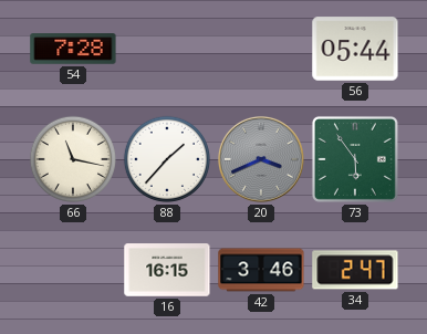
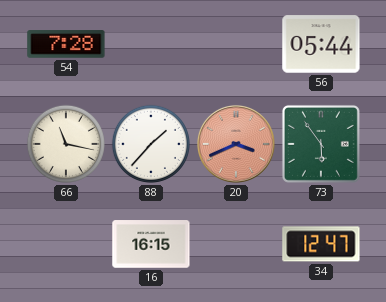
20 dial: grey -> salmon
42: 3:46 -> none
34: 2:47 -> 12:47
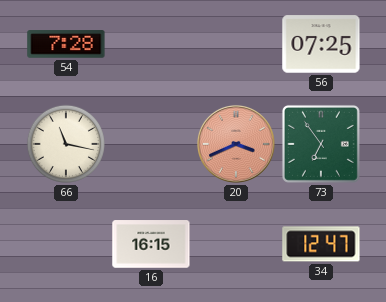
56: 05:44 -> 07:25
88: 1:37 -> none
73: 5:54 -> 6:54
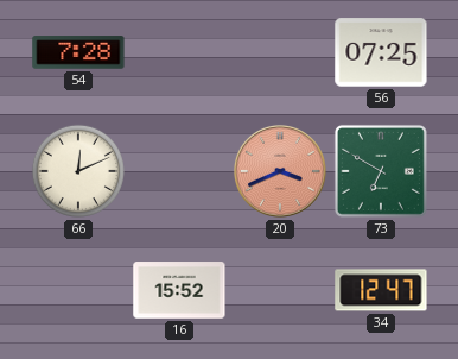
66: 11:17 -> 12:11
73: 6:54 -> 6:50
16: 16:15 -> 15:52
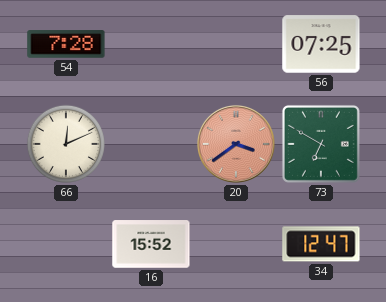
20: 3:41 -> 3:39
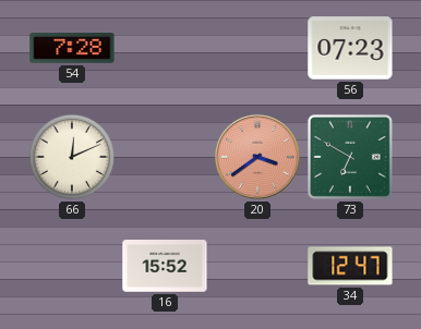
56: 07:25 -> 07:23
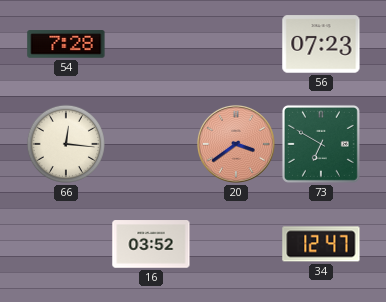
66: 12:11 -> 12:16
16: 15:52 -> 03:52
